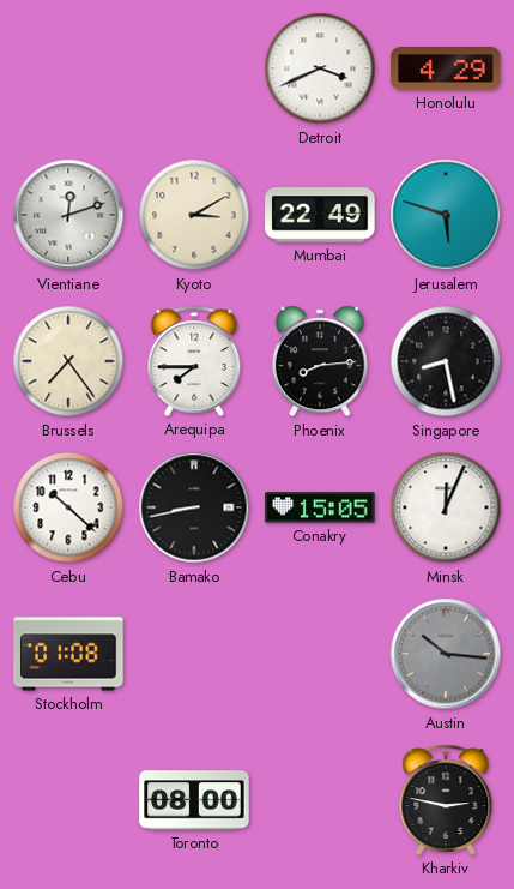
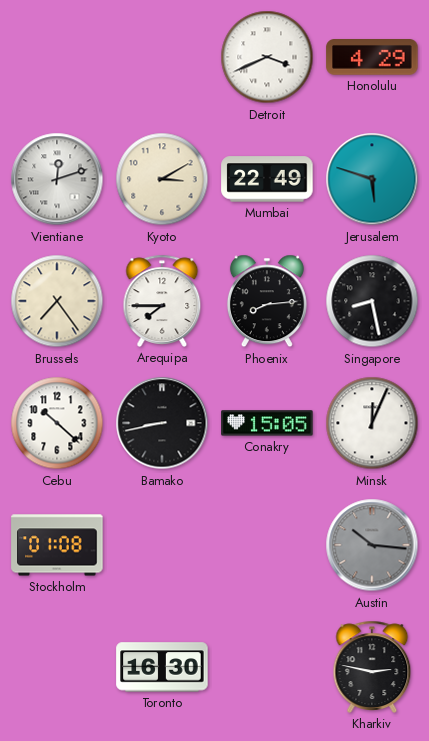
Toronto: 08:00 -> 16:30
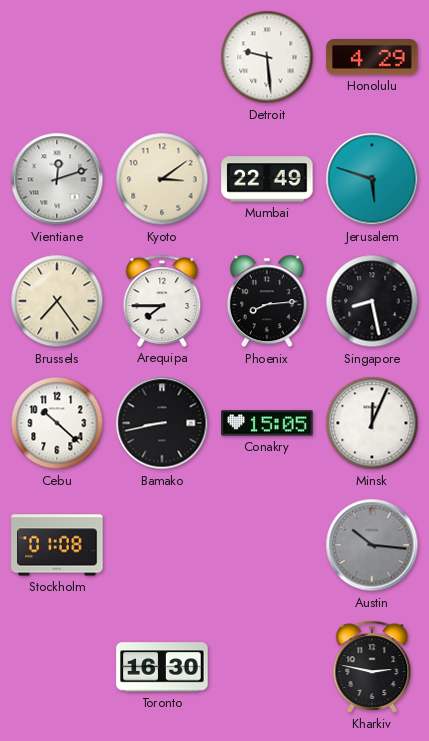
Detroit: 3:41 -> 9:29
Kyoto: 3:10 -> 3:09
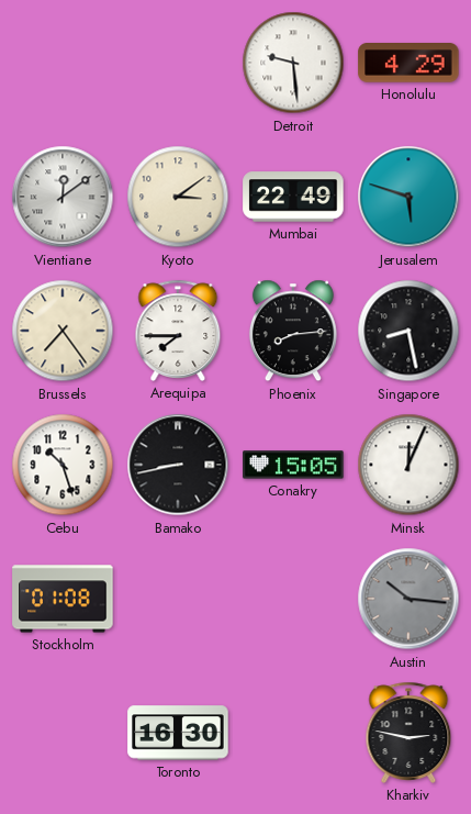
Vientiane: 12:12 -> 12:09
Cebu: 10:22 -> 10:27
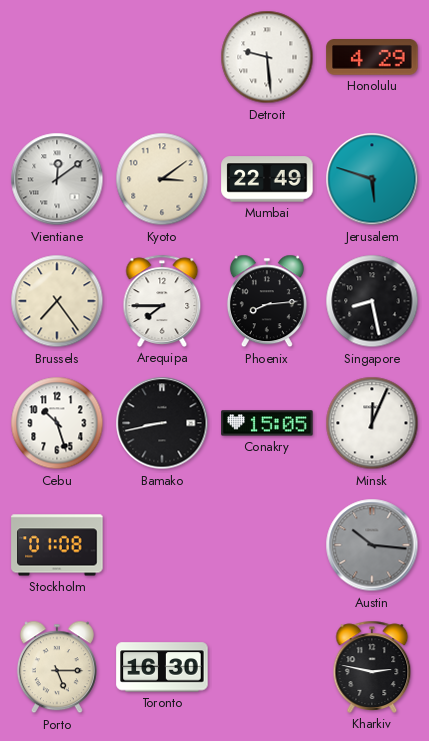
Porto: none -> 5:15
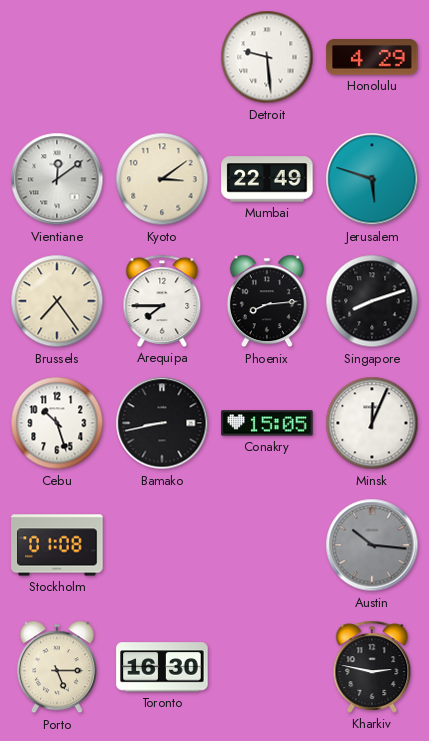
Singapore: 8:28 -> 8:12
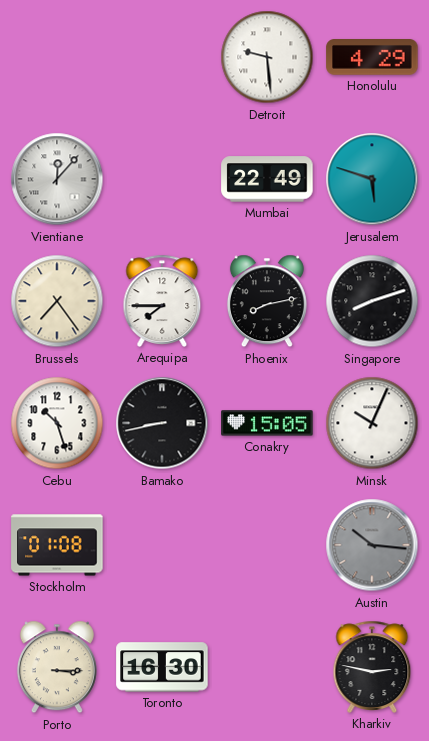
Vientiane: 12:09 -> 12:07
Kyoto: 3:09 -> none
Phoenix: 8:14 -> 8:13
Minsk: 12:04 -> 10:04
Porto: 5:15 -> 3:15
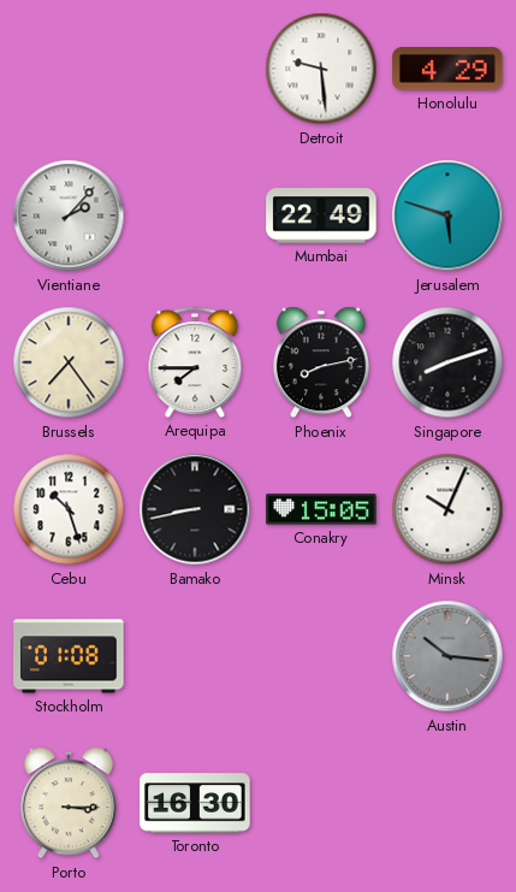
Vientiane: 12:07 -> 2:07
Kharkiv: 2:47 -> none
